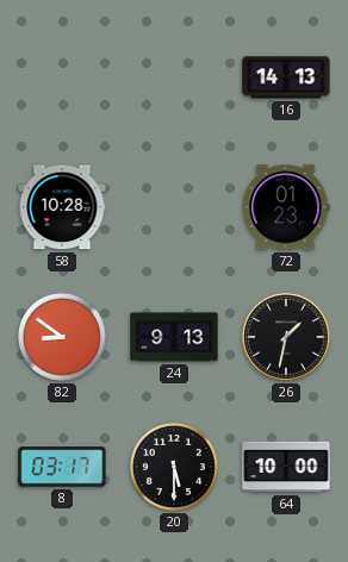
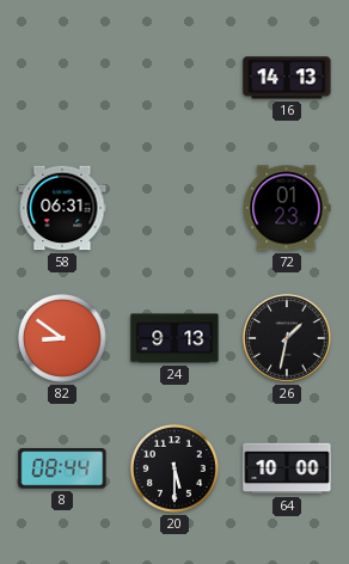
58: 10:28 -> 06:31
8: 03:17 -> 08:44
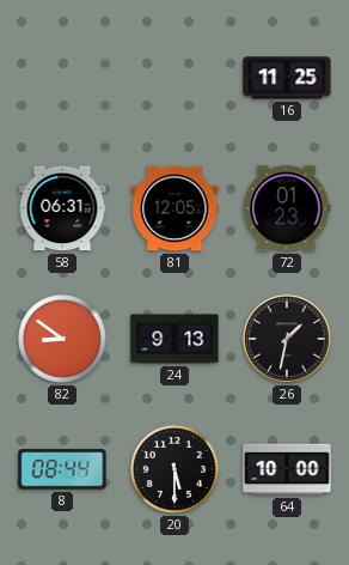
16: 14:13 -> 11:25
81: none -> 12:05
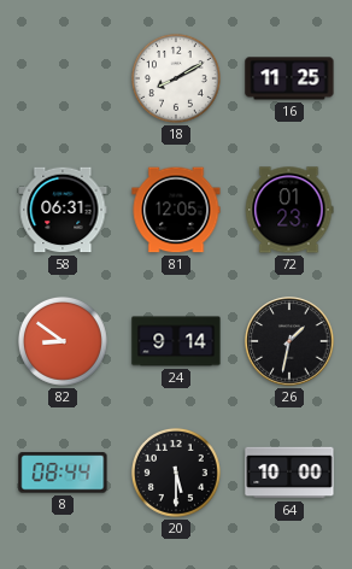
18: none -> 8:10
24: 9:13 -> 9:14
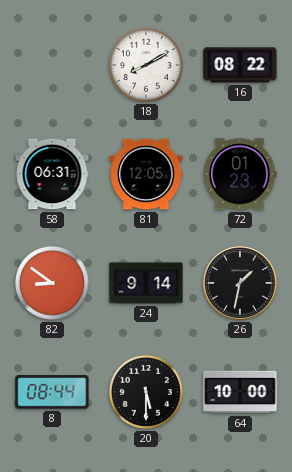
16: 11:25 -> 08:22
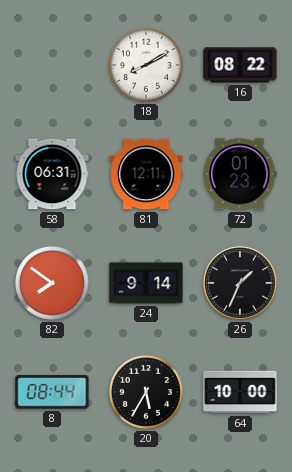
81: 12:05 -> 12:11
82: 8:51 -> 7:51
26: 1:32 -> 1:34
20: 5:30 -> 5:35
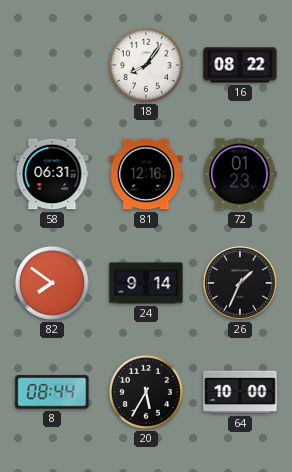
18: 8:10 -> 8:06
81: 12:11 -> 12:16
